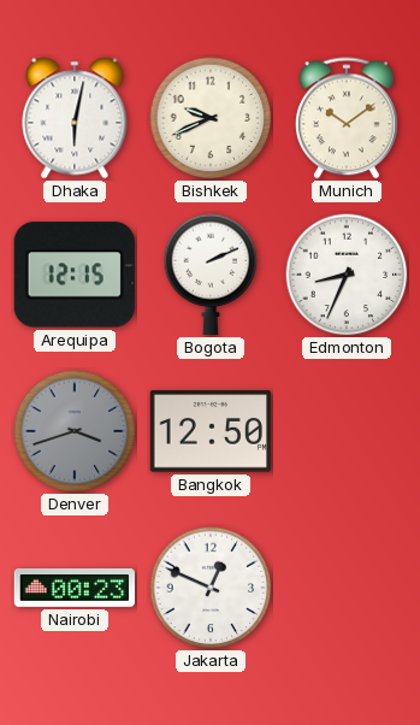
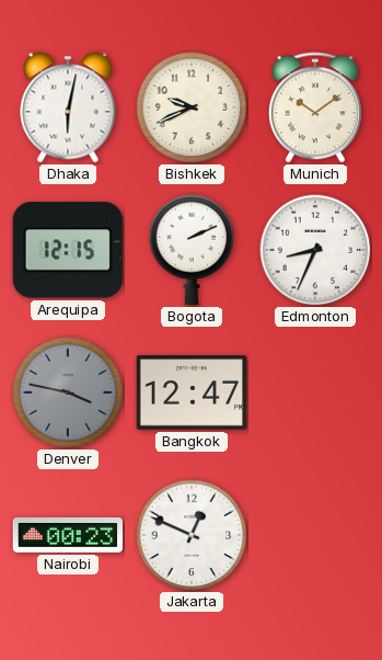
Denver: 3:42 -> 3:47
Bangkok: 12:50 -> 12:47
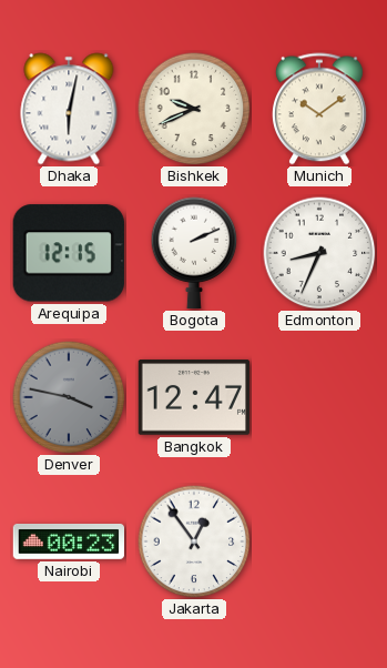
Jakarta: 12:49 -> 12:54
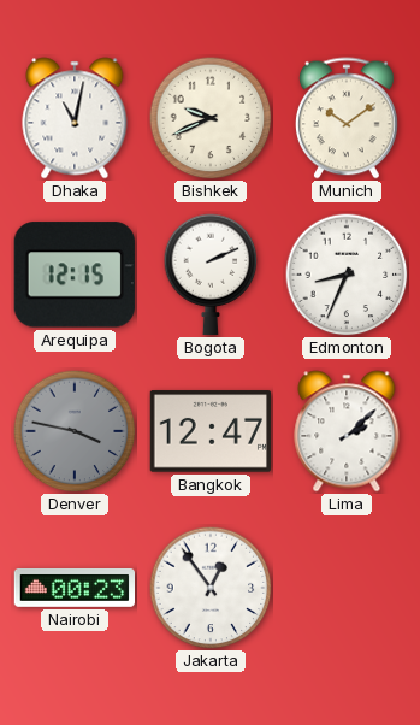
Dhaka: 6:02 -> 11:02
Lima: none -> 2:08
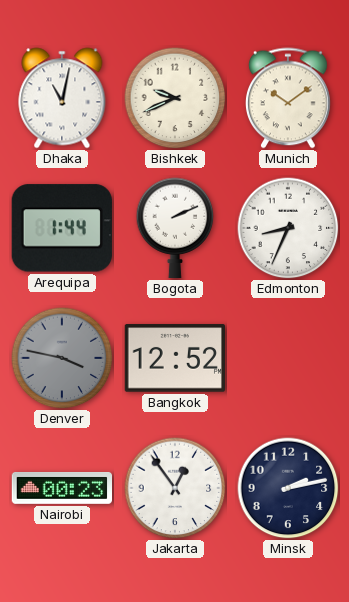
Arequipa: 12:15 -> 1:44
Bangkok: 12:47 -> 12:52
Lima: 2:08 -> none
Minsk: none -> 2:13
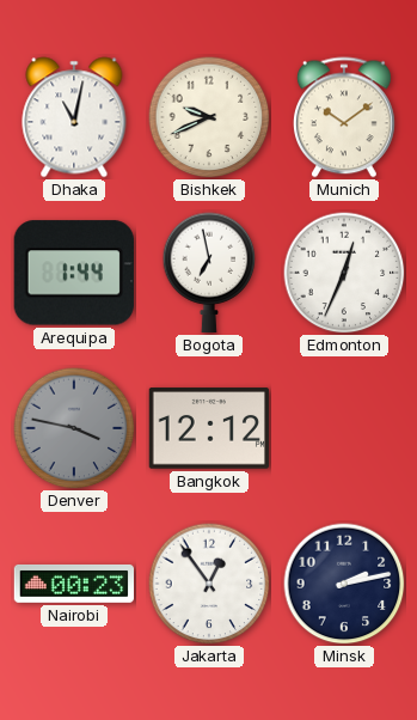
Bogota: 2:11 -> 6:58
Edmonton: 8:34 -> 12:34
Bangkok: 12:52 -> 12:12
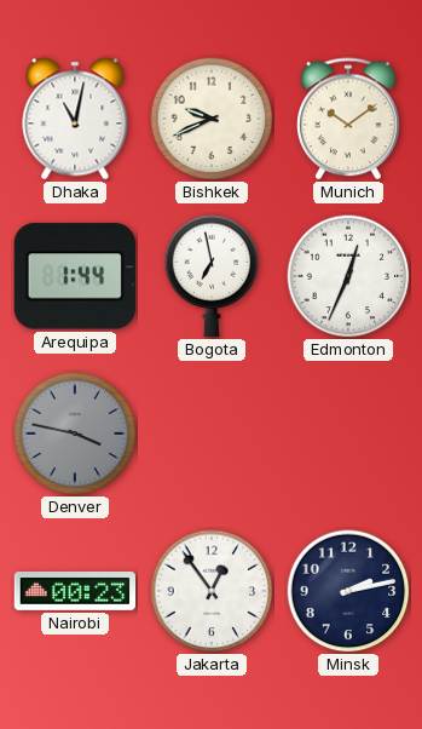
Bangkok: 12:12 -> none
